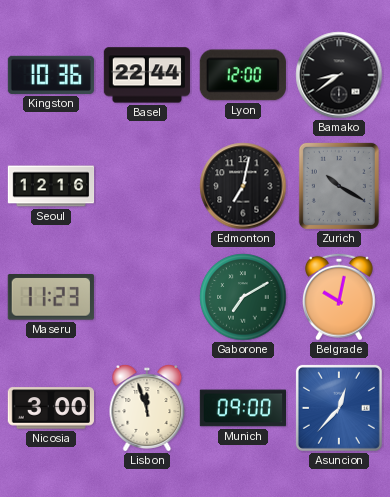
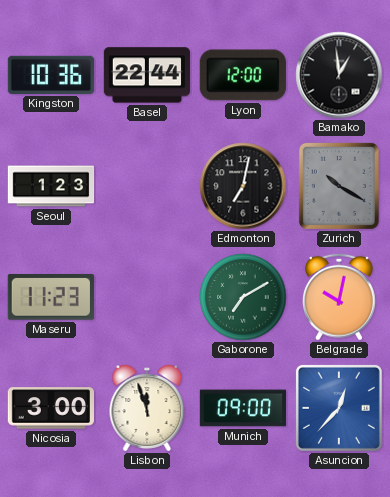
Bamako: 8:39 -> 12:59
Seoul: 12:16 -> 1:23
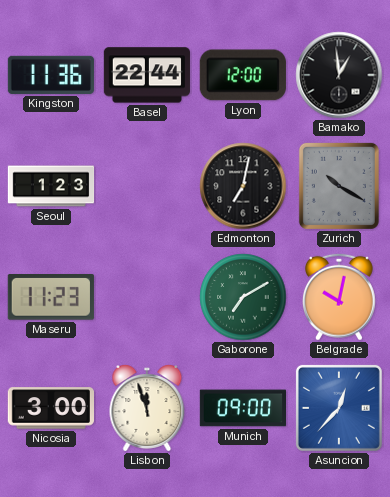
Kingston: 10:36 -> 11:36
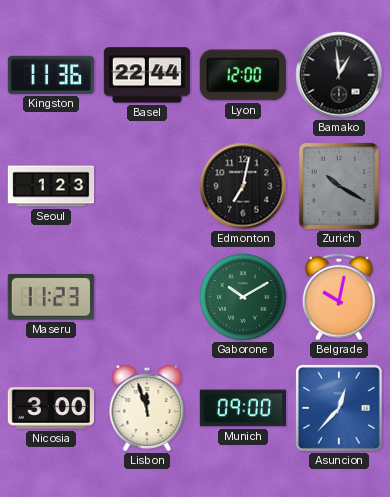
Gaborone: 7:10 -> 10:10
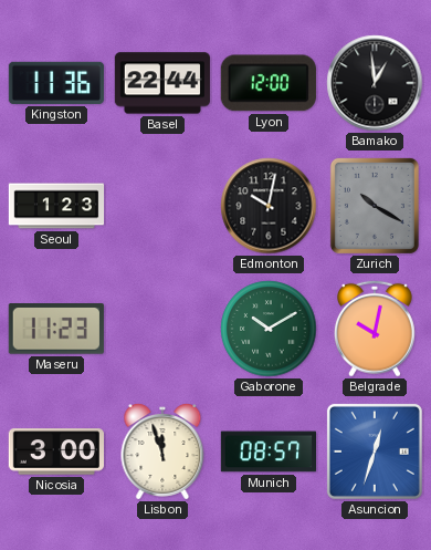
Edmonton: 7:02 -> 10:02
Munich: 09:00 -> 08:57
Asuncion: 12:37 -> 12:33
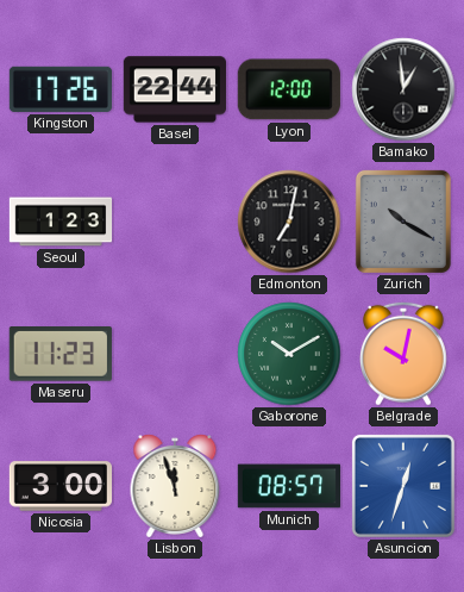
Kingston: 11:36 -> 17:26
Edmonton: 10:02 -> 7:02
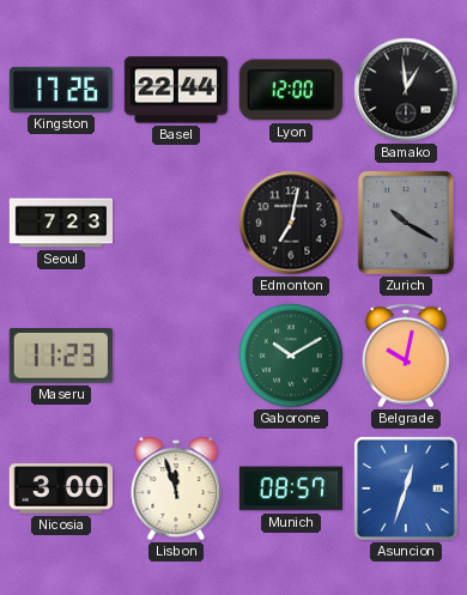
Seoul: 1:23 -> 7:23
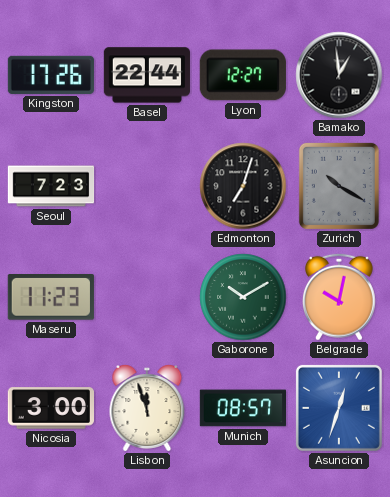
Lyon: 12:00 -> 12:27
Edmonton: 7:02 -> 7:03
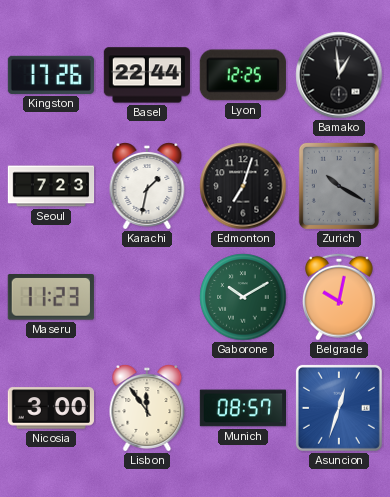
Lyon: 12:27 -> 12:25
Karachi: none -> 1:32
Lisbon: 11:57 -> 11:54
